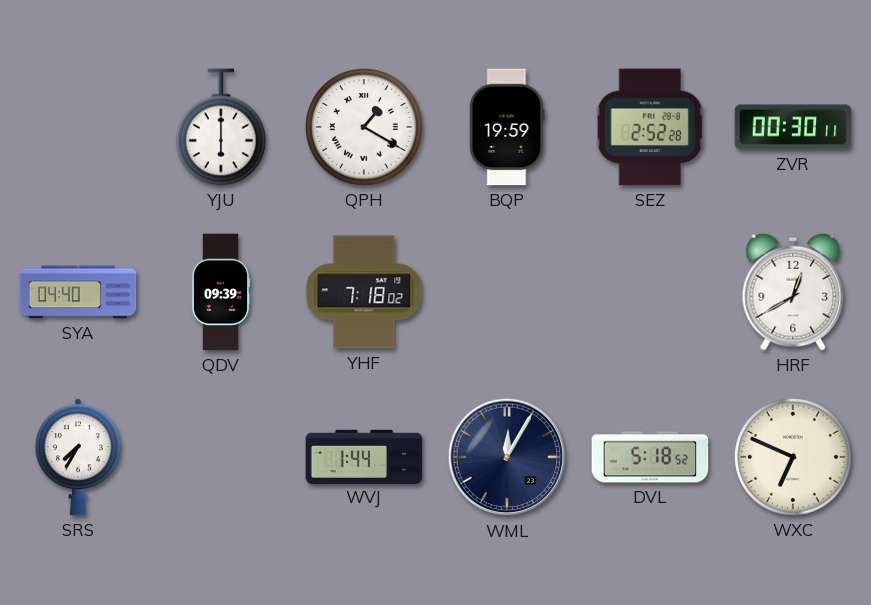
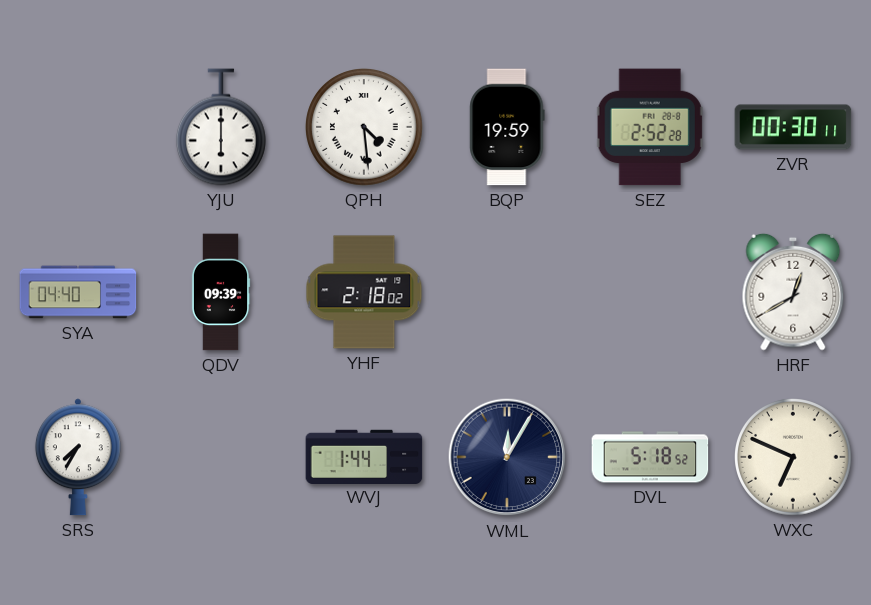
QPH: 1:20 -> 4:29
YHF: 7:18 -> 2:18
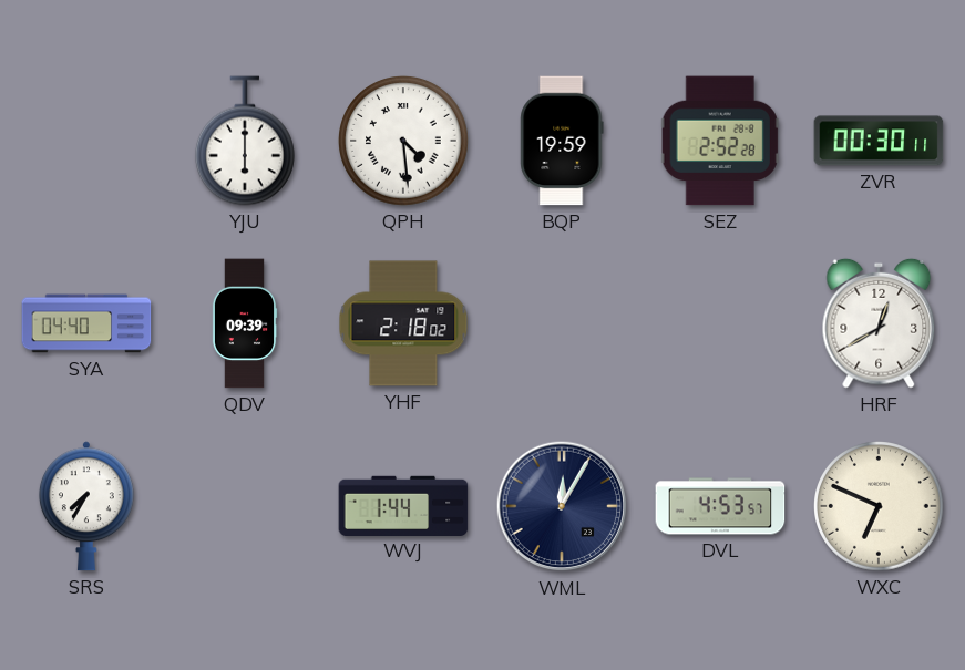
DVL: 5:18 -> 4:53
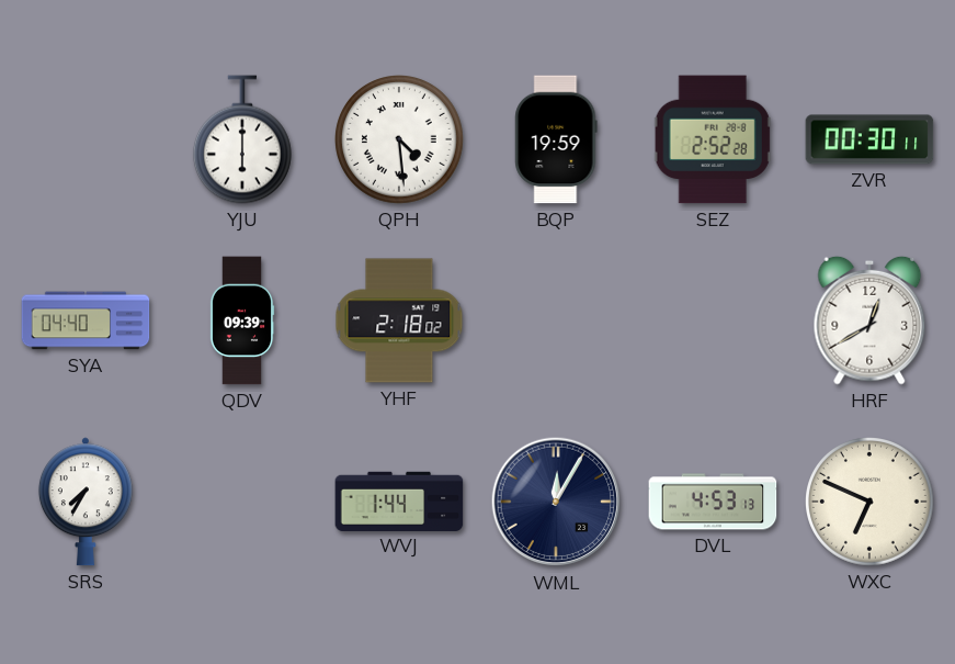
DVL: 4:53:57 -> 4:53:13
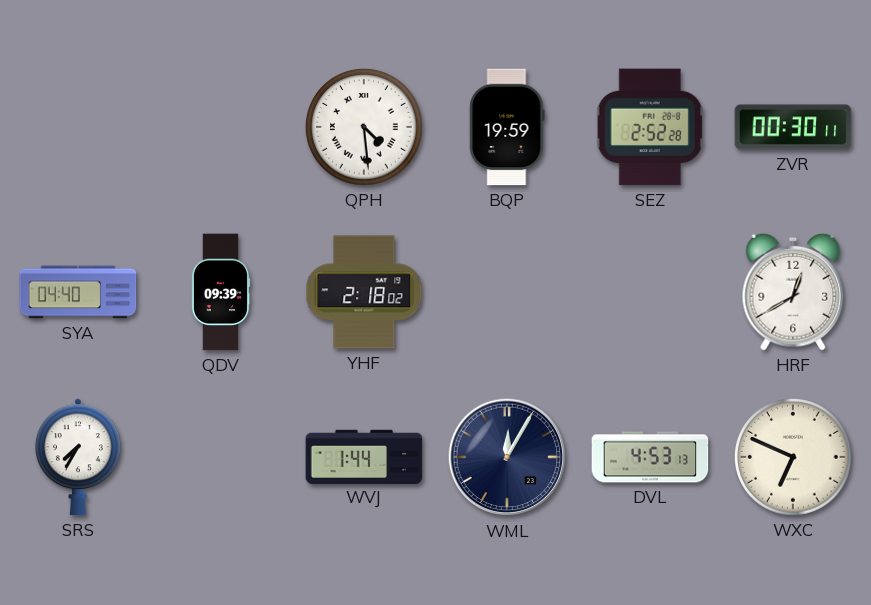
YJU: 6:00 -> none
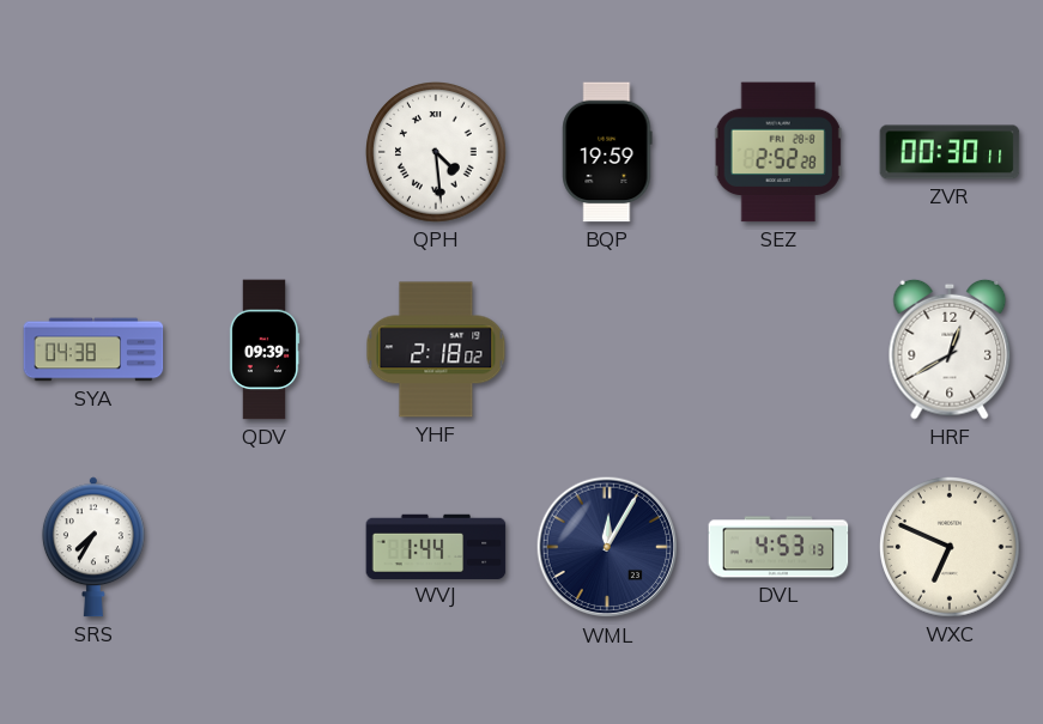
SYA: 04:40 -> 04:38
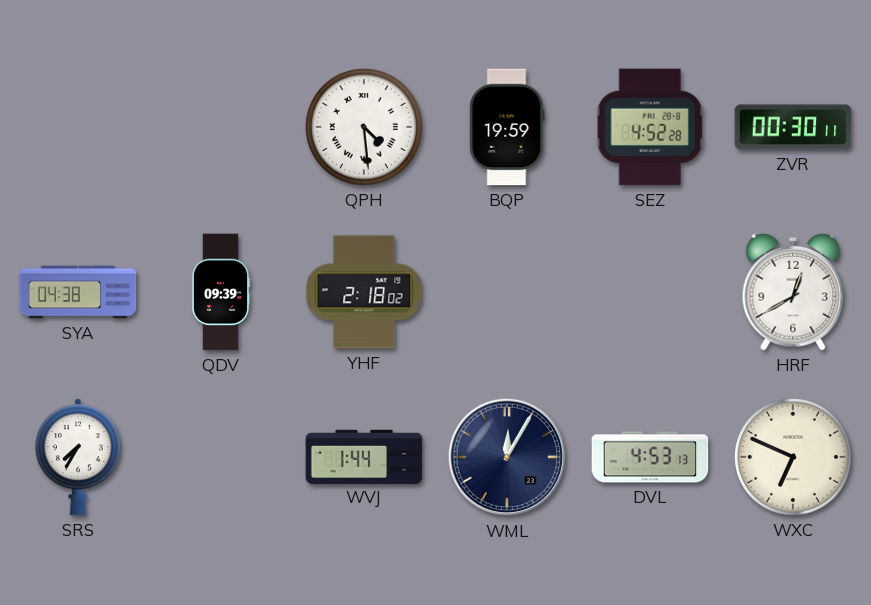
SEZ: 2:52 -> 4:52
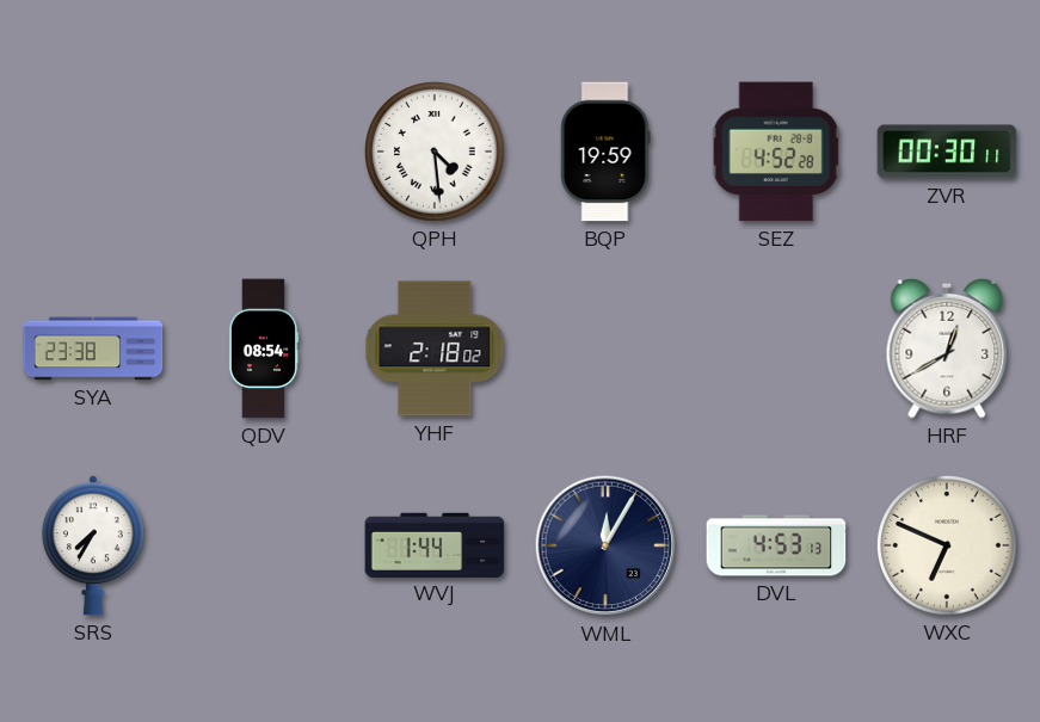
SYA: 04:38 -> 23:38
QDV: 09:39 -> 08:54
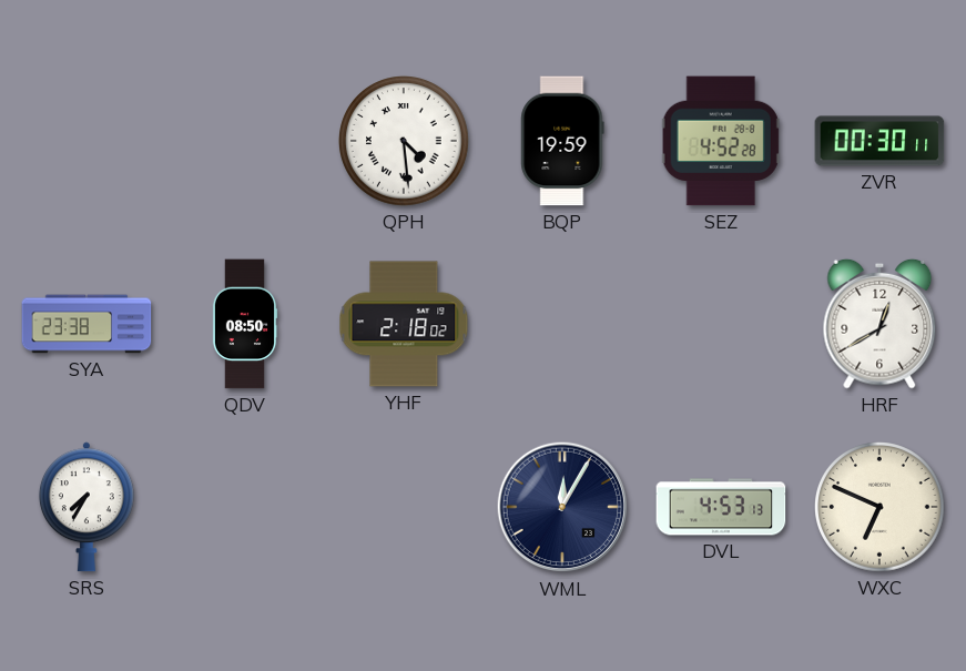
QDV: 08:54 -> 08:50
WVJ: 1:44 -> none
